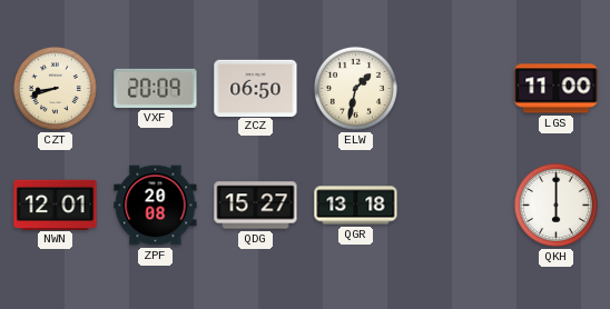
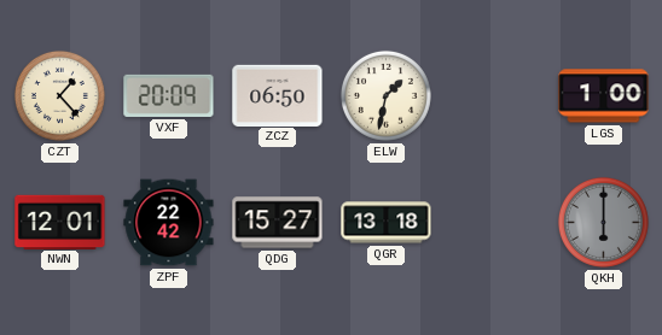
CZT: 8:42 -> 1:23
LGS: 11:00 -> 1:00
ZPF: 20:08 -> 22:42
QKH dial: white -> grey
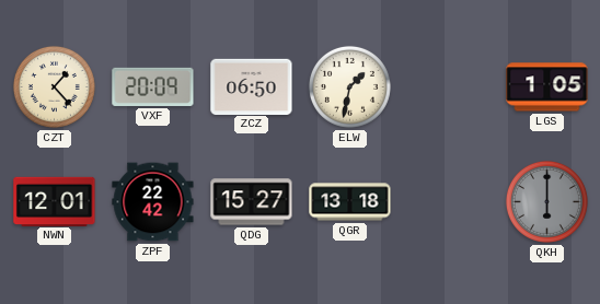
LGS: 1:00 -> 1:05
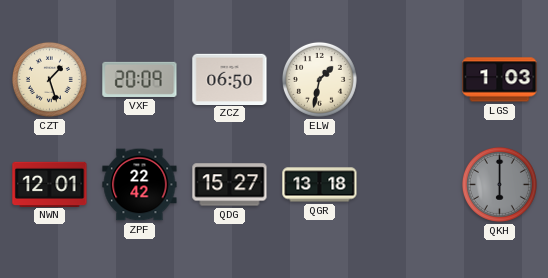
CZT: 1:23 -> 1:27
LGS: 1:05 -> 1:03
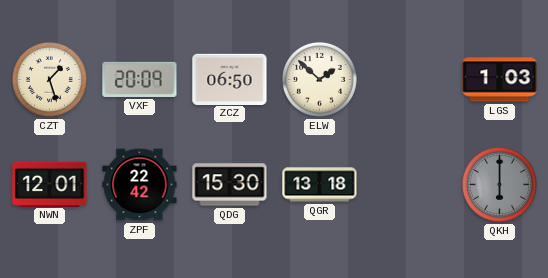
ELW: 1:32 -> 1:52
QDG: 15:27 -> 15:30
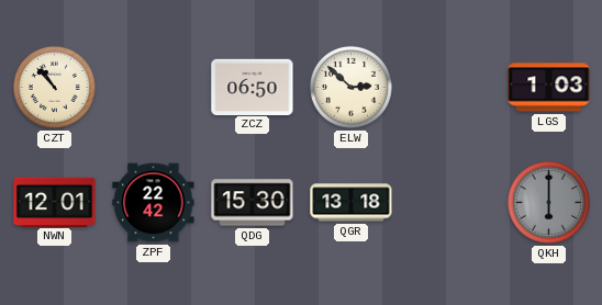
CZT: 1:27 -> 10:53
VXF: 20:09 -> none
ELW: 1:52 -> 2:52
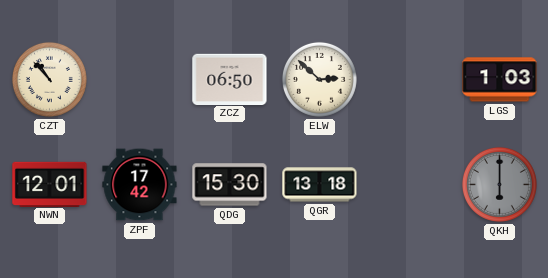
ZPF: 22:42 -> 17:42
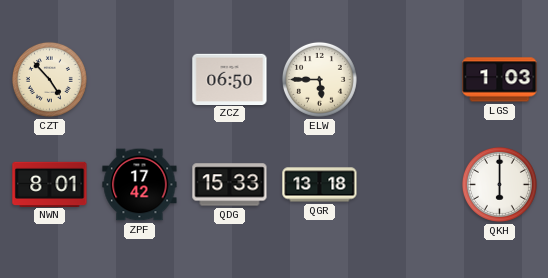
CZT: 10:53 -> 4:53
ELW: 2:52 -> 5:45
NWN: 12:01 -> 8:01
QDG: 15:30 -> 15:33
QKH dial: grey -> white
